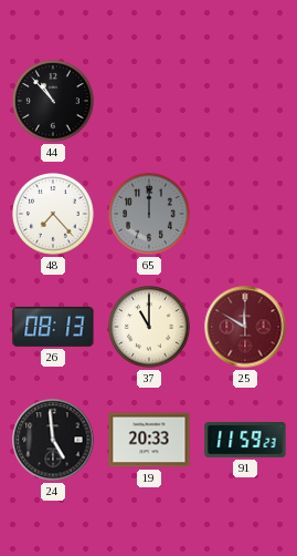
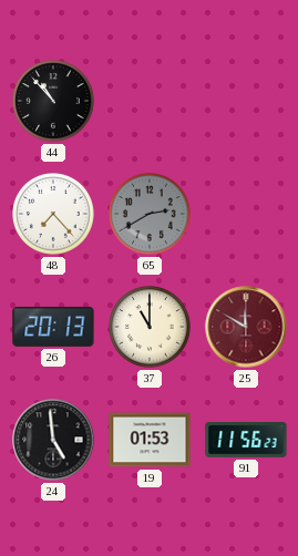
65: 12:00 -> 2:40
26: 08:13 -> 20:13
19: 20:33 -> 01:53
91: 11:59 -> 11:56
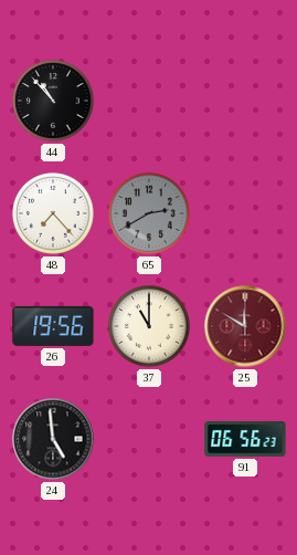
26: 20:13 -> 19:56
19: 01:53 -> none
91: 11:56 -> 06:56
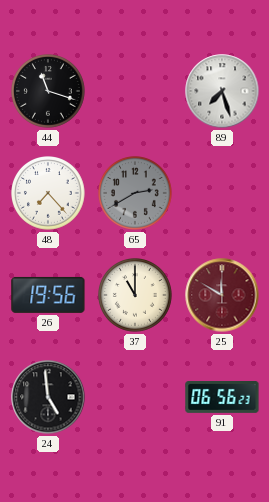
44: 10:53 -> 11:18
89: none -> 7:27
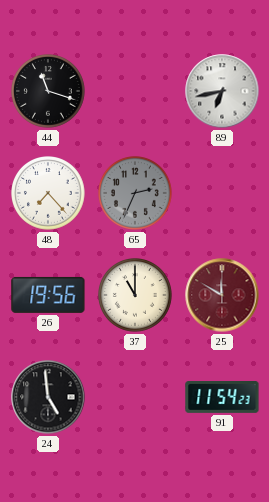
89: 7:27 -> 6:43
65: 2:40 -> 2:34
91: 06:56 -> 11:54
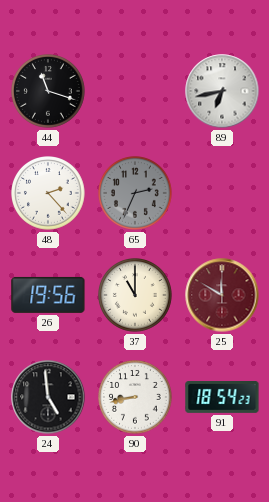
48: 7:23 -> 2:23
90: none -> 8:43
91: 11:54 -> 18:54
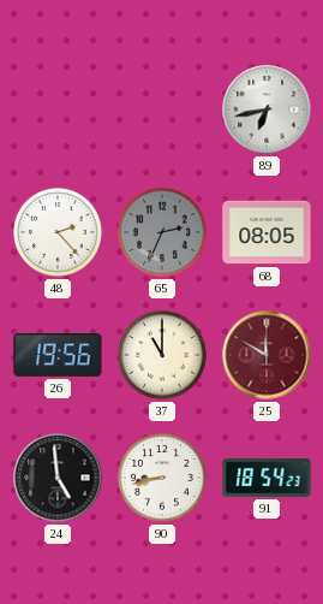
44: 11:18 -> none
68: none -> 08:05
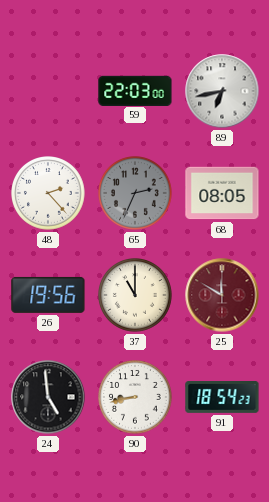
59: none -> 22:03
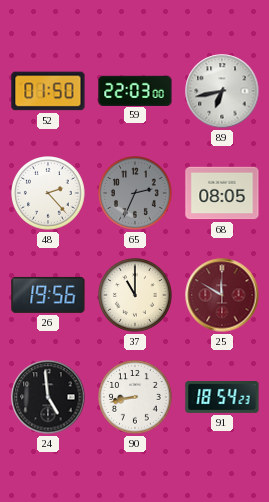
52: none -> 01:50
